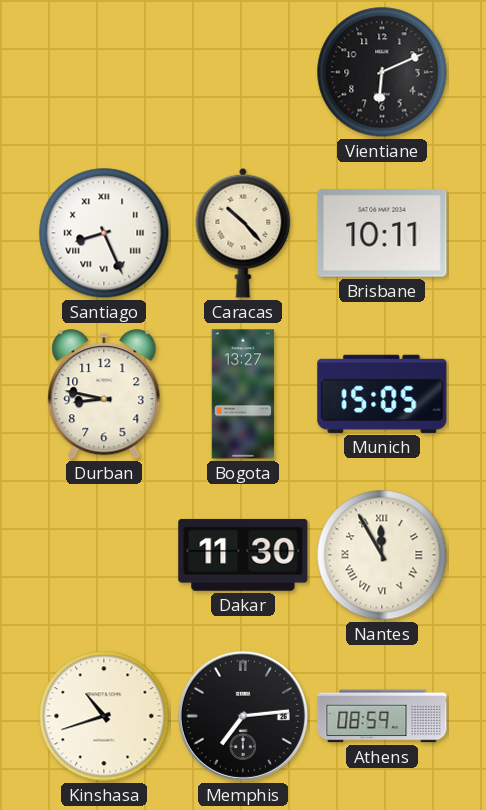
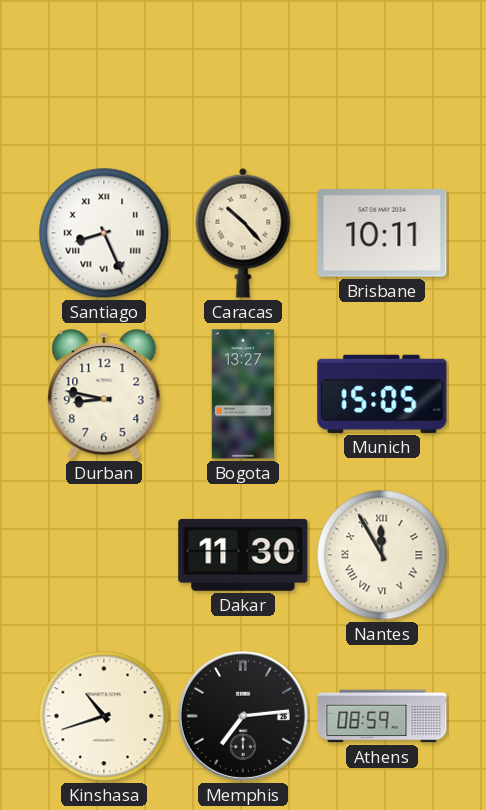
Vientiane: 6:11 -> none
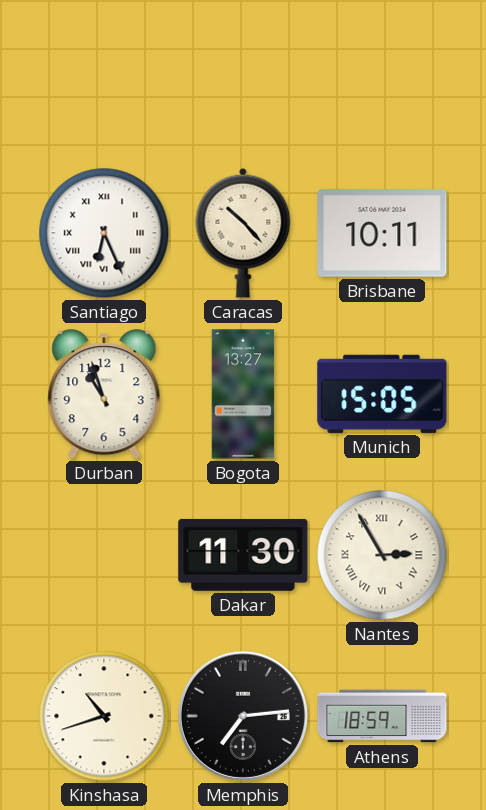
Santiago: 8:26 -> 6:26
Durban: 8:47 -> 10:57
Nantes: 11:55 -> 2:55
Athens: 08:59 -> 18:59
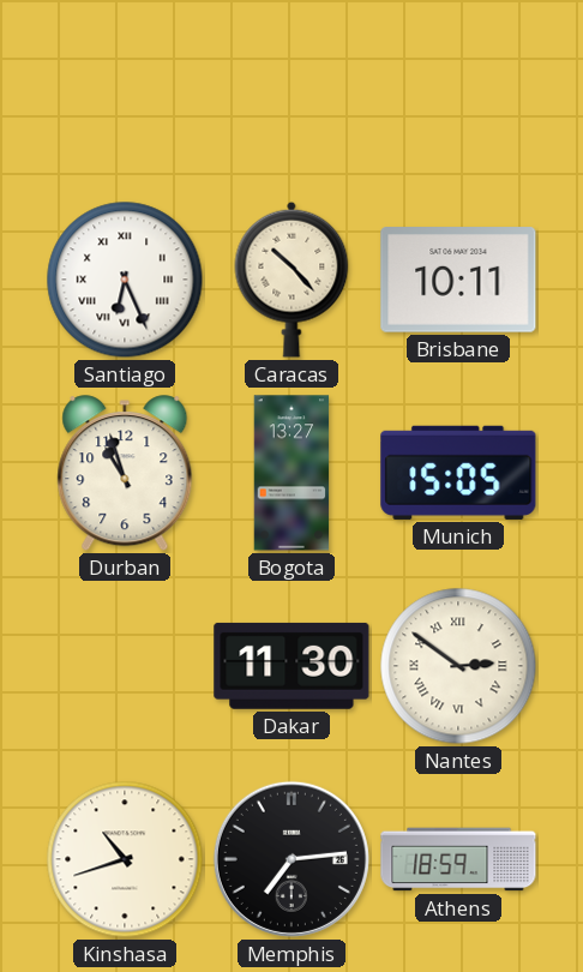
Nantes: 2:55 -> 2:51
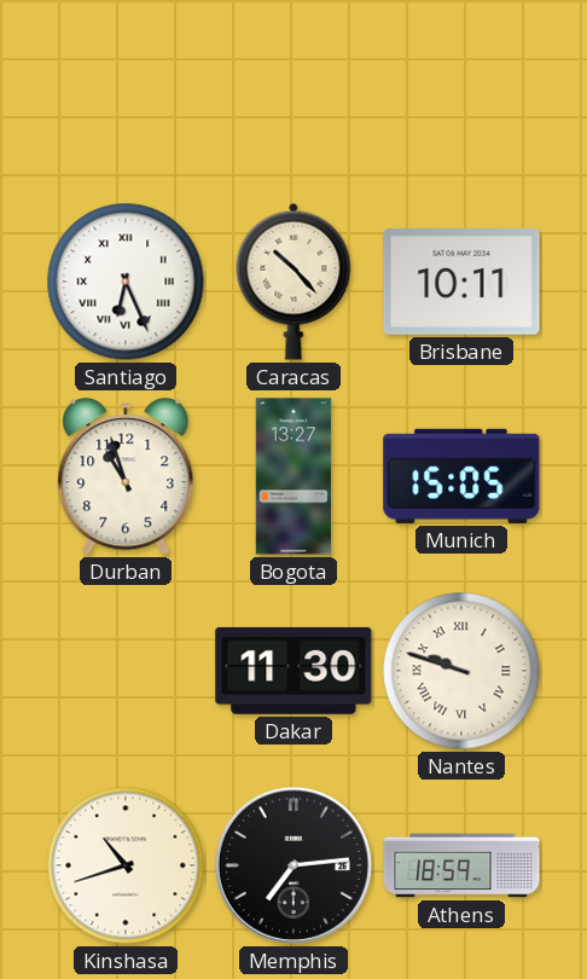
Nantes: 2:51 -> 9:48
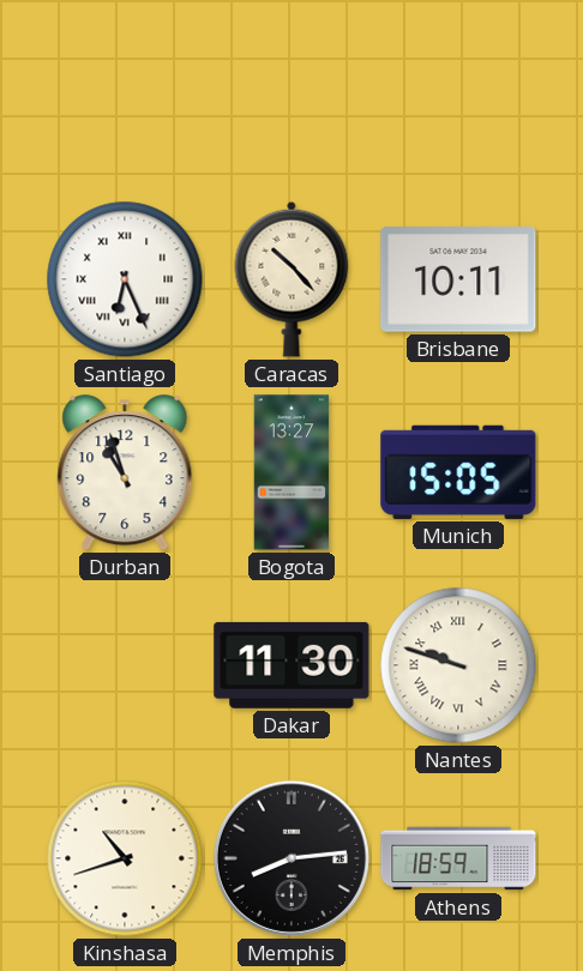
Memphis: 7:14 -> 8:14
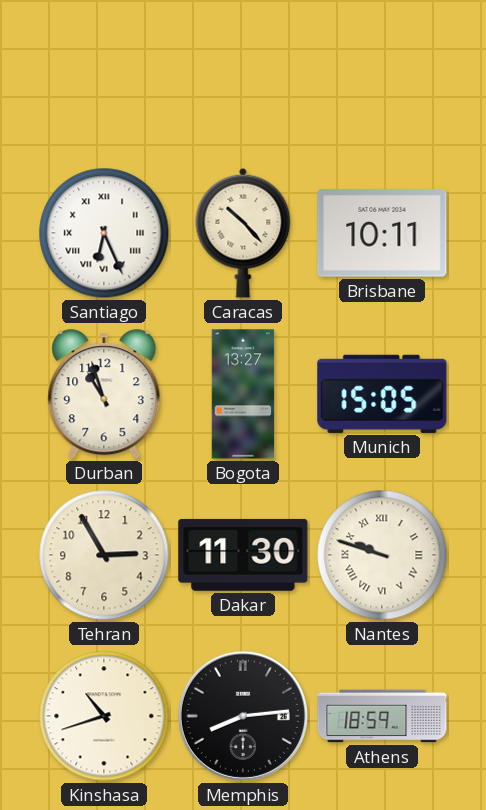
Tehran: none -> 2:55
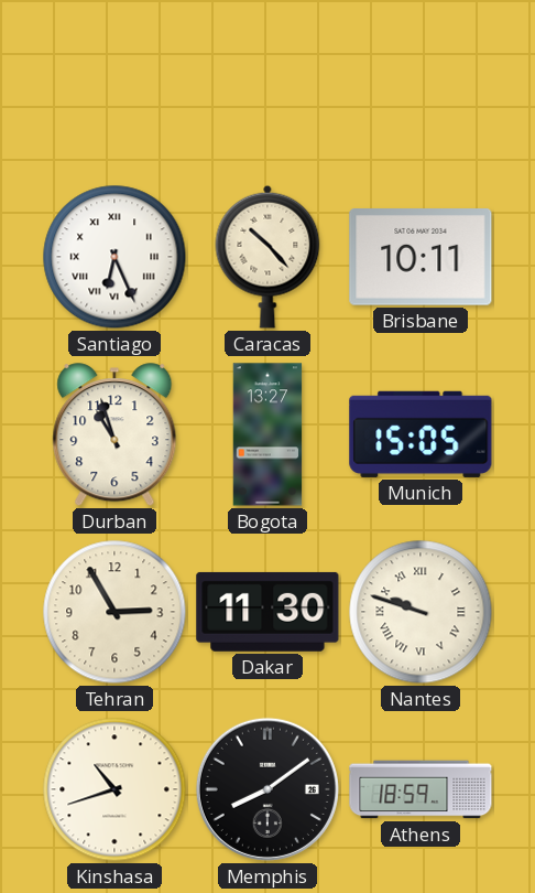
Memphis: 8:14 -> 8:09
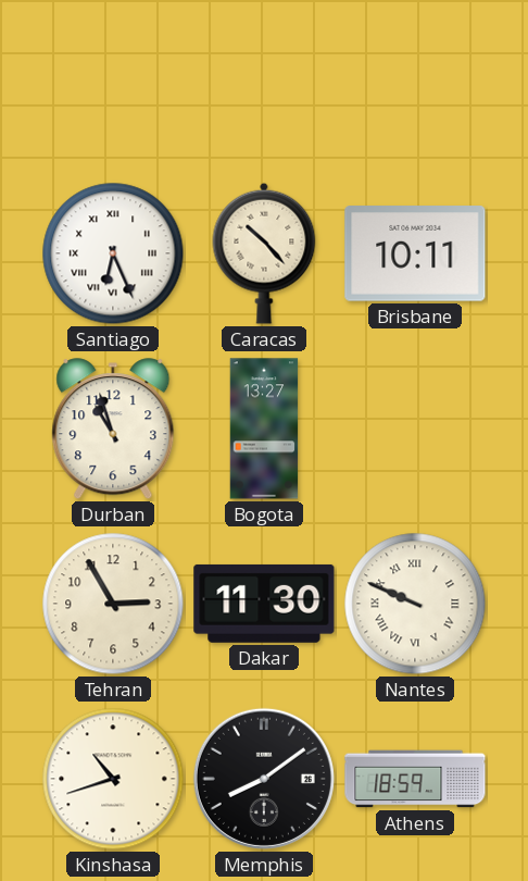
Munich: 15:05 -> none
Nantes: 9:48 -> 9:49
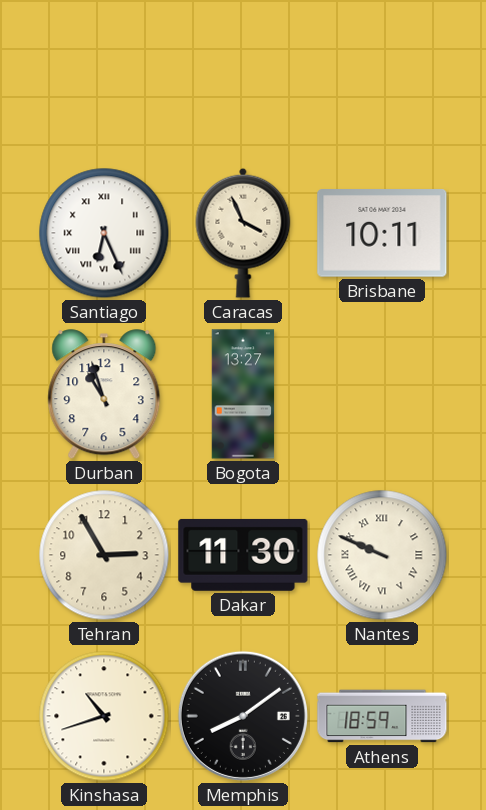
Caracas: 10:23 -> 3:56
